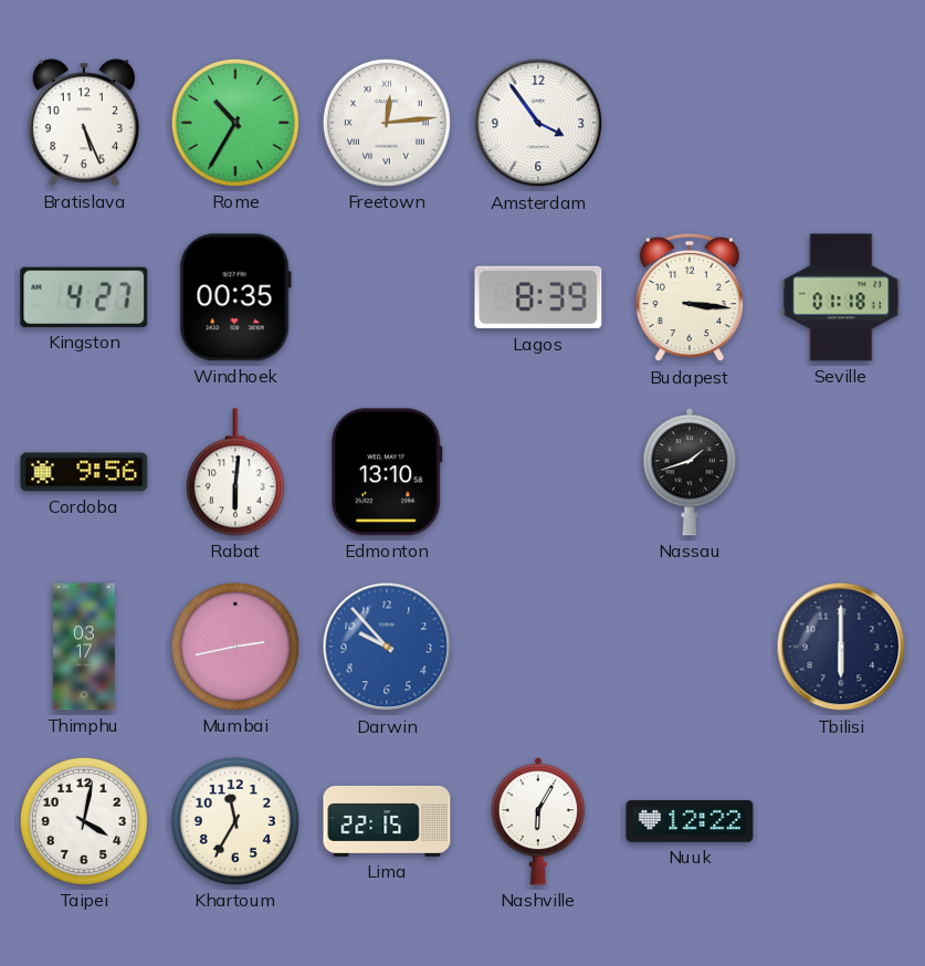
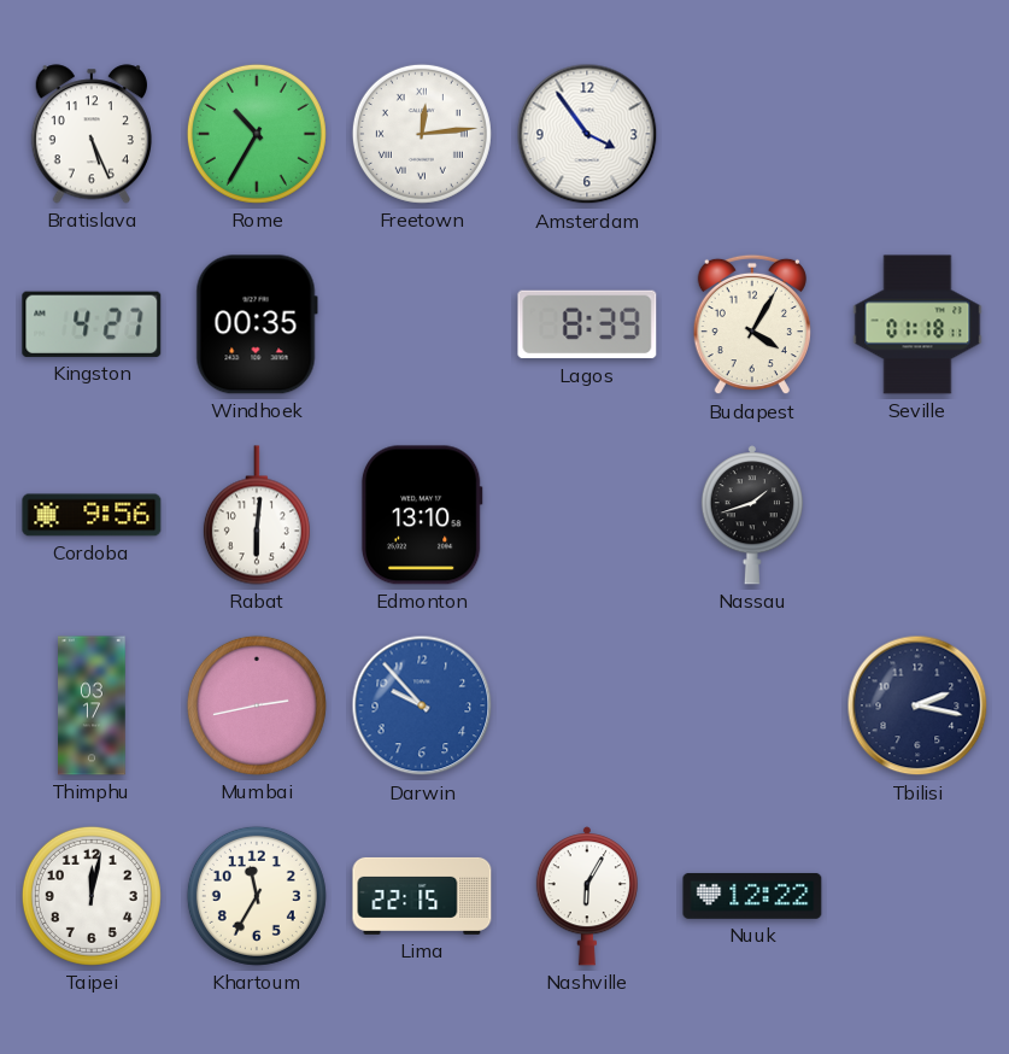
Budapest: 3:16 -> 4:05
Tbilisi: 6:00 -> 2:17
Taipei: 4:02 -> 12:02
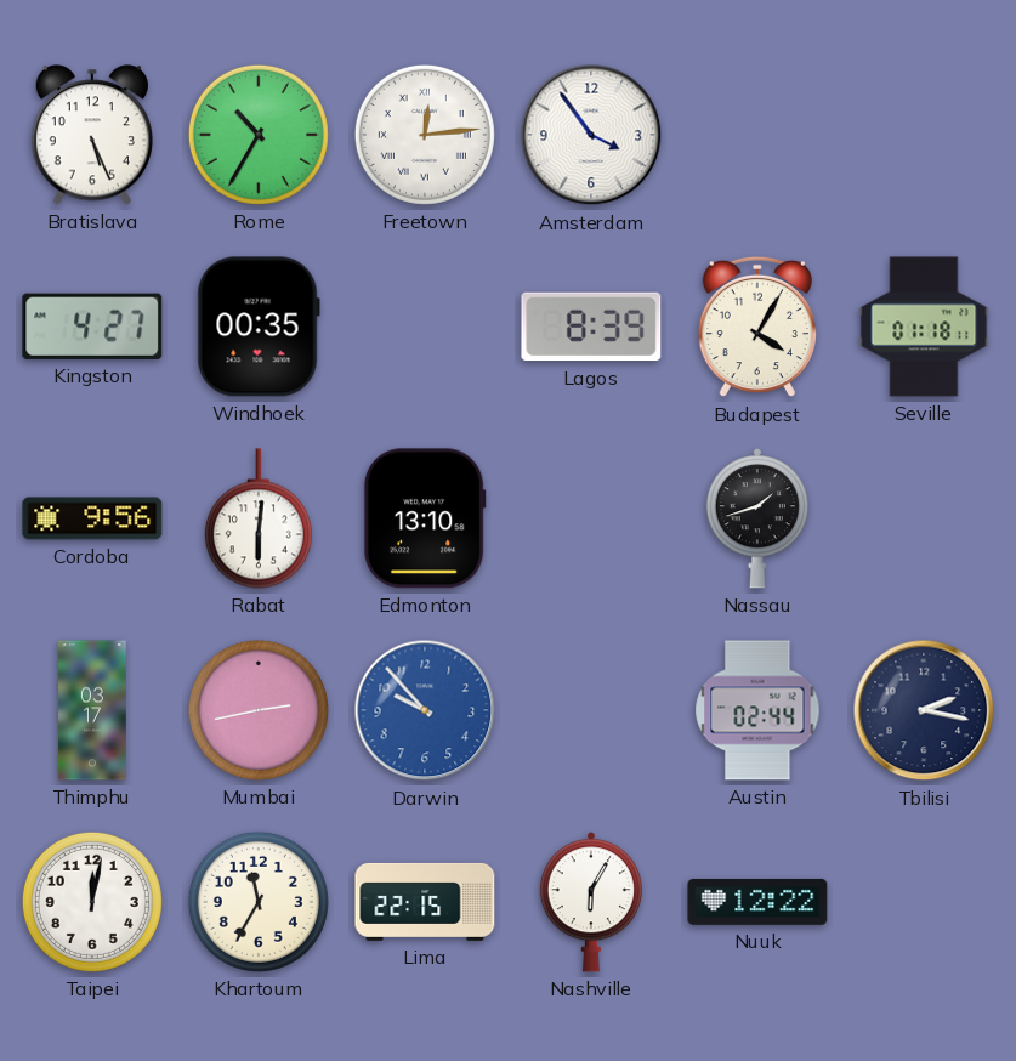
Austin: none -> 02:44
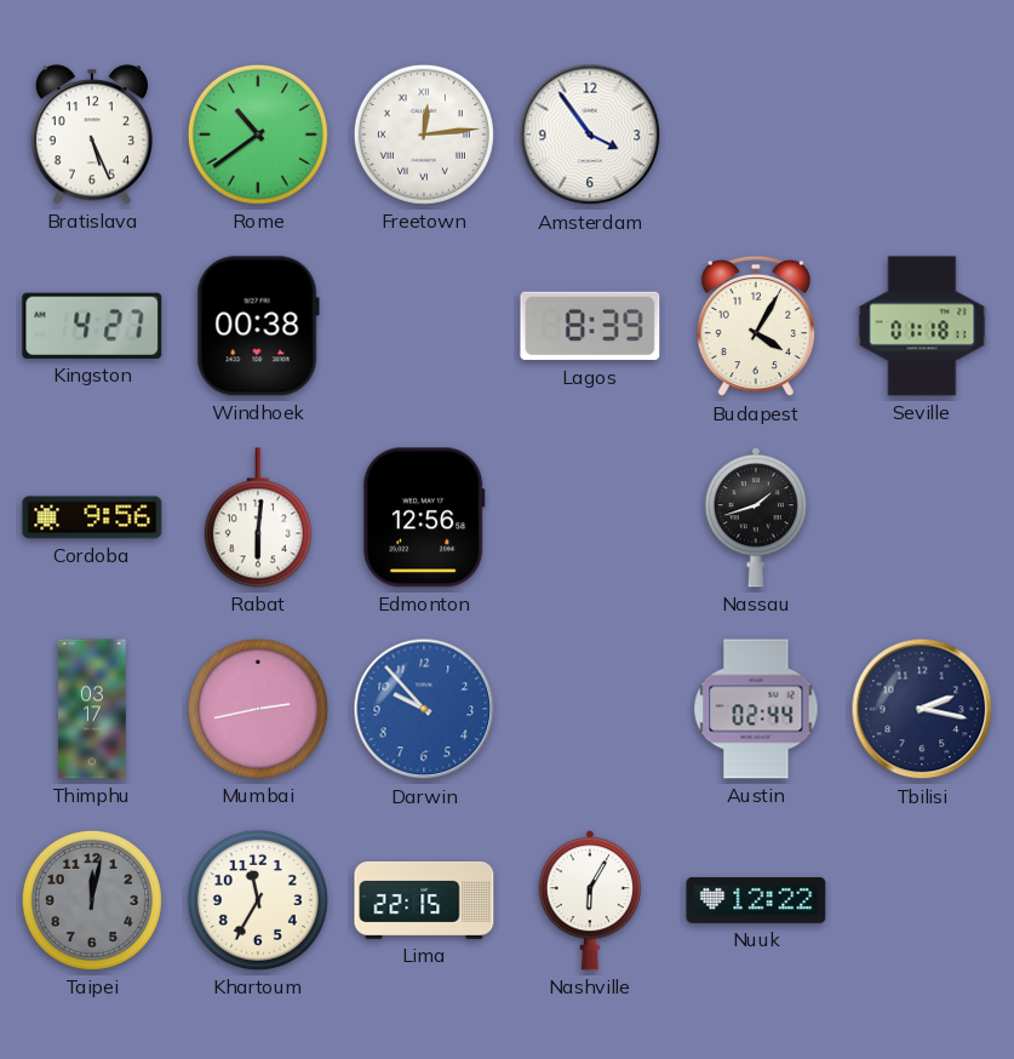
Rome: 10:35 -> 10:39
Windhoek: 00:35 -> 00:38
Edmonton: 13:10 -> 12:56
Taipei dial: white -> grey
